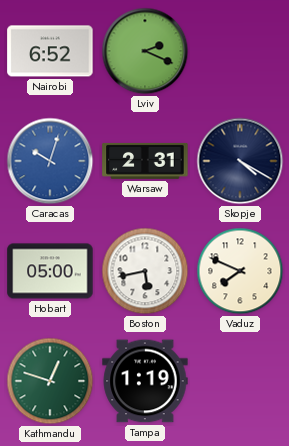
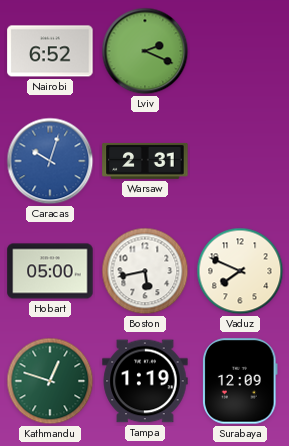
Skopje: 4:20 -> none
Surabaya: none -> 12:09
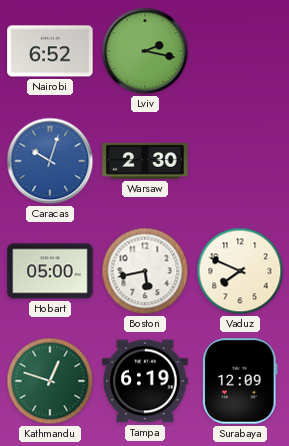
Lviv: 2:19 -> 2:17
Warsaw: 2:31 -> 2:30
Tampa: 1:19 -> 6:19
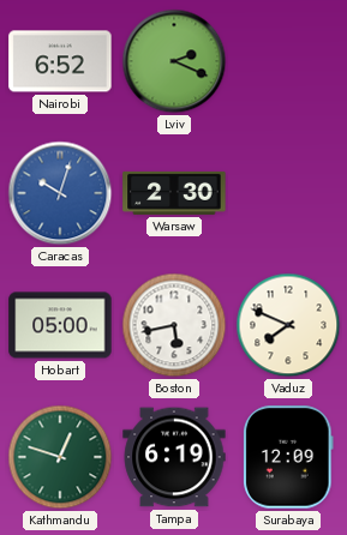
Lviv: 2:17 -> 2:19
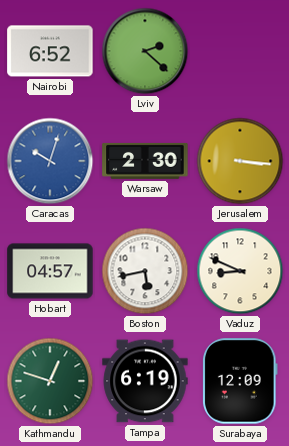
Lviv: 2:19 -> 2:22
Jerusalem: none -> 3:16
Hobart: 05:00 -> 04:57
Vaduz: 7:49 -> 8:49
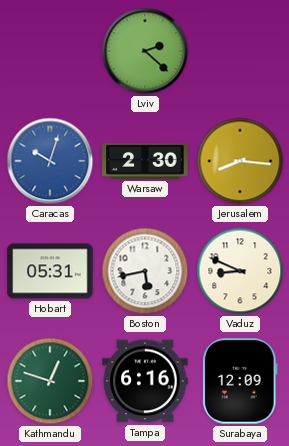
Nairobi: 6:52 -> none
Jerusalem: 3:16 -> 8:16
Hobart: 04:57 -> 05:31
Tampa: 6:19 -> 6:16
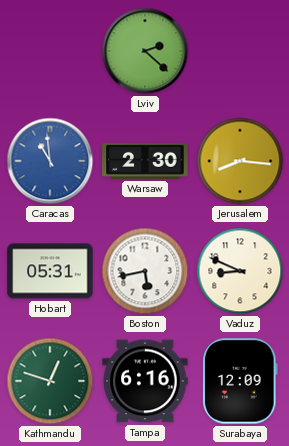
Caracas: 10:03 -> 10:59
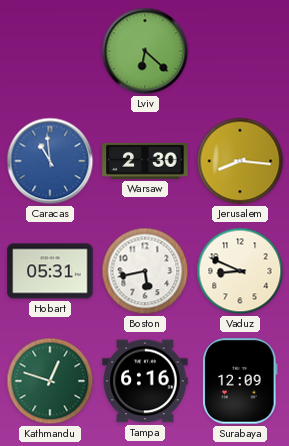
Lviv: 2:22 -> 6:22
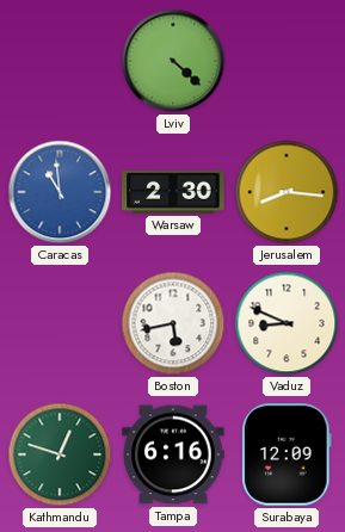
Lviv: 6:22 -> 4:22
Hobart: 05:31 -> none
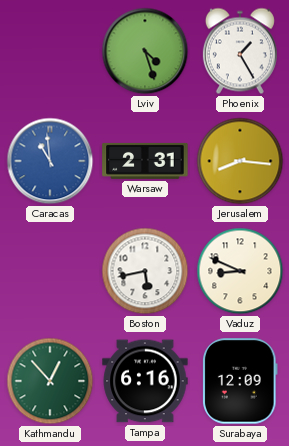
Lviv: 4:22 -> 4:27
Phoenix: none -> 1:25
Warsaw: 2:30 -> 2:31
Kathmandu: 12:48 -> 12:53
